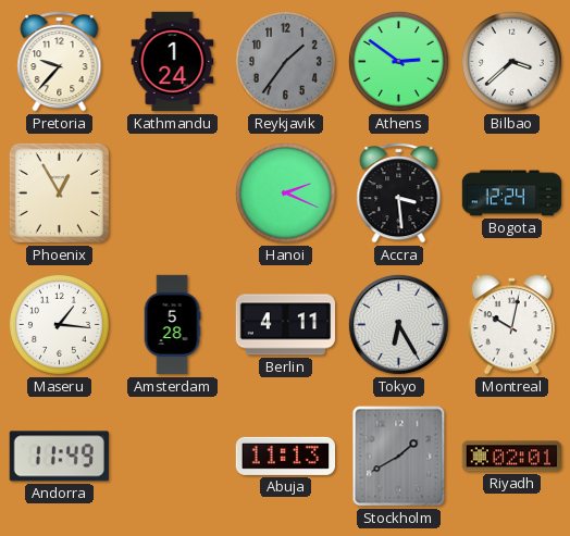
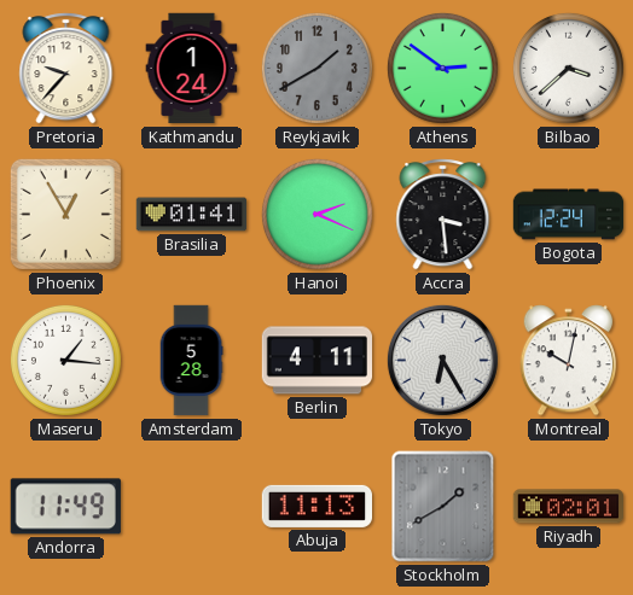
Reykjavik: 1:36 -> 1:40
Brasilia: none -> 01:41
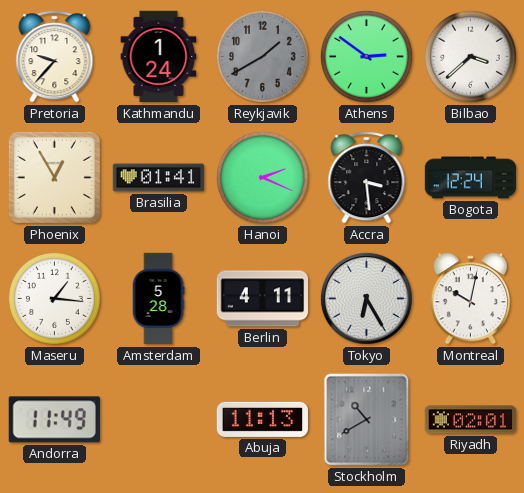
Stockholm: 1:40 -> 10:40
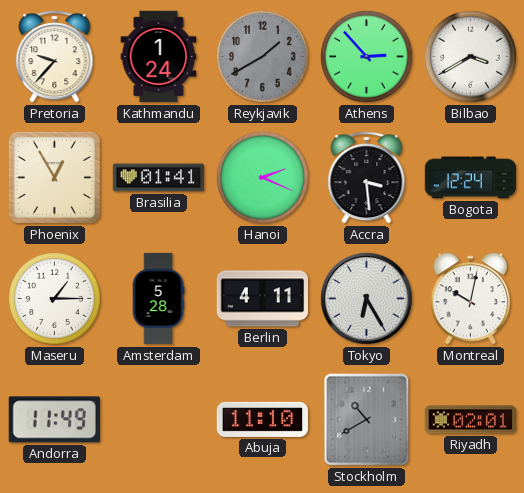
Athens: 2:51 -> 2:53
Bilbao: 3:38 -> 3:40
Maseru: 1:16 -> 1:15
Abuja: 11:13 -> 11:10
